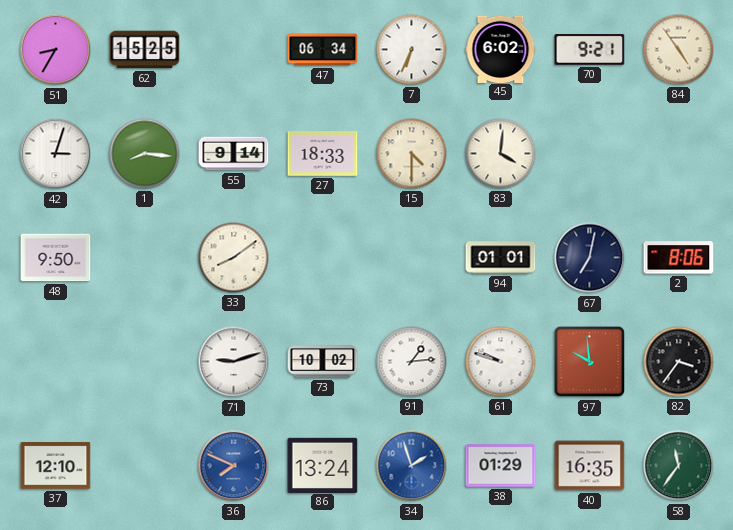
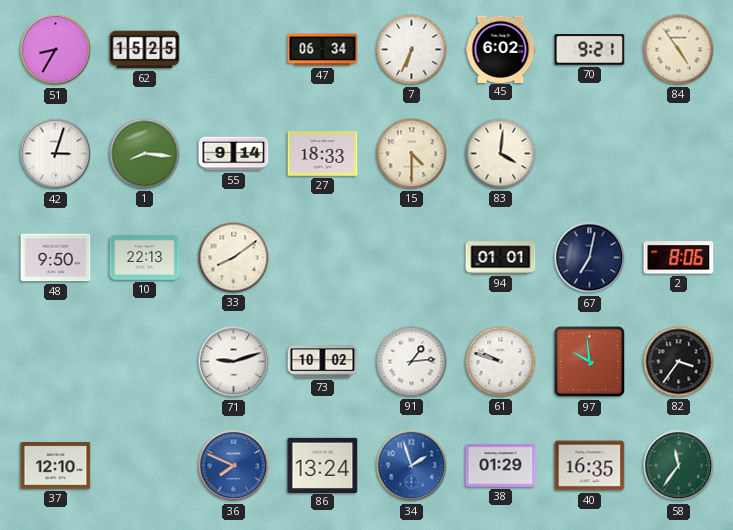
10: none -> 22:13
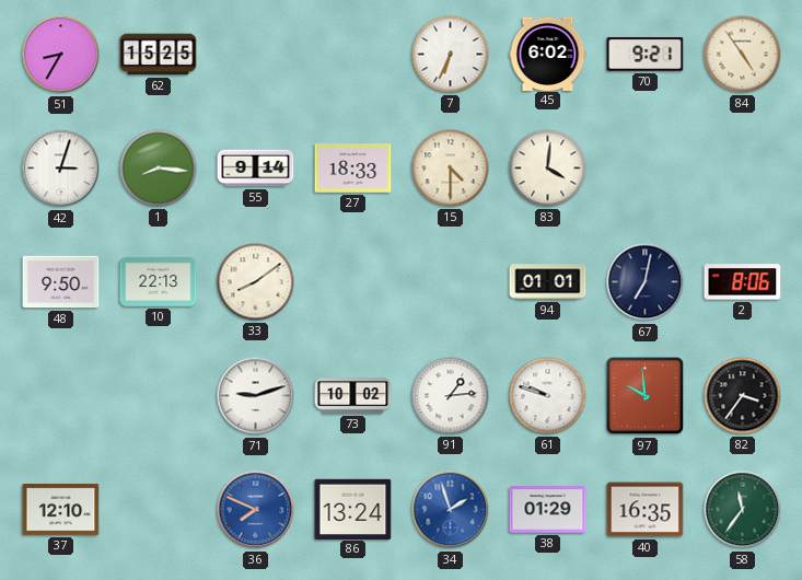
47: 06:34 -> none
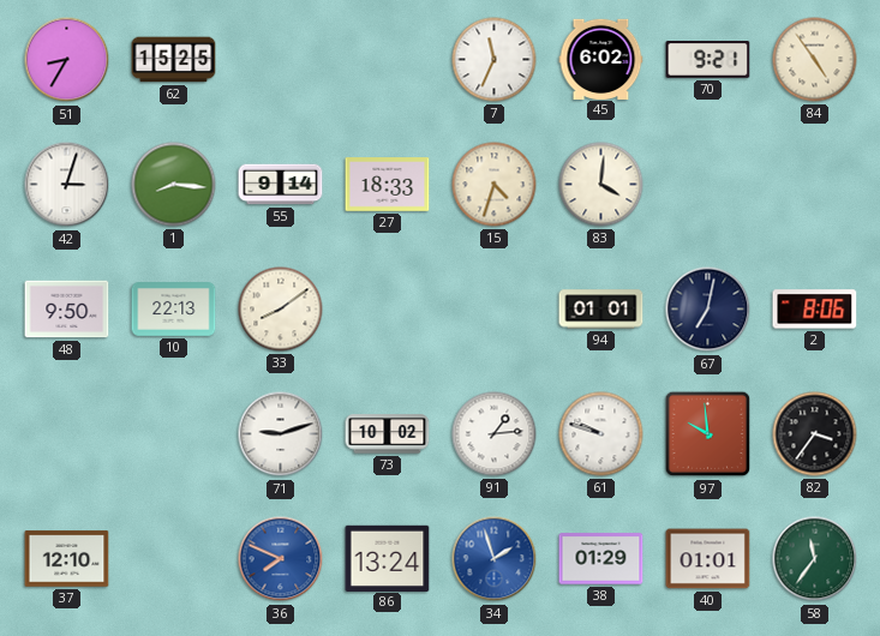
7: 6:34 -> 11:34
15: 4:30 -> 4:33
40: 16:35 -> 01:01
